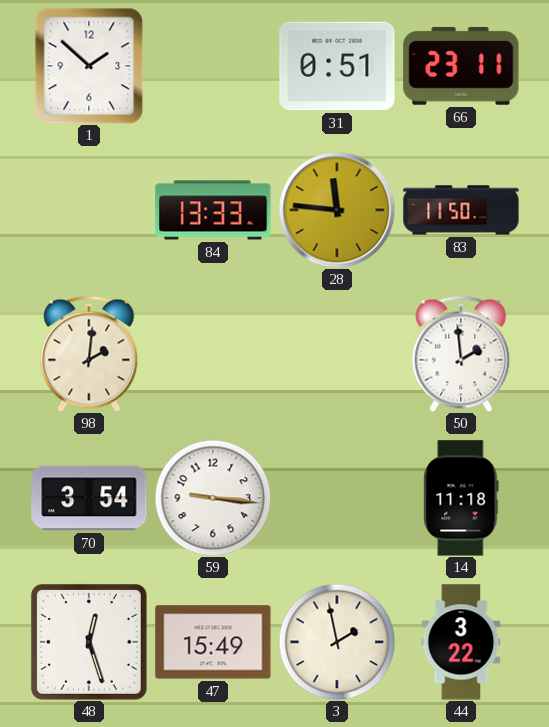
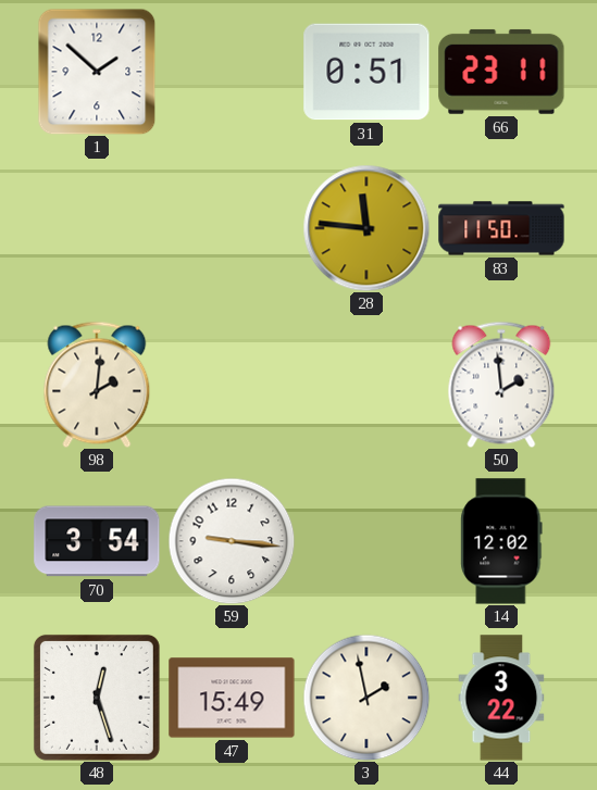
84: 13:33 -> none
14: 11:18 -> 12:02
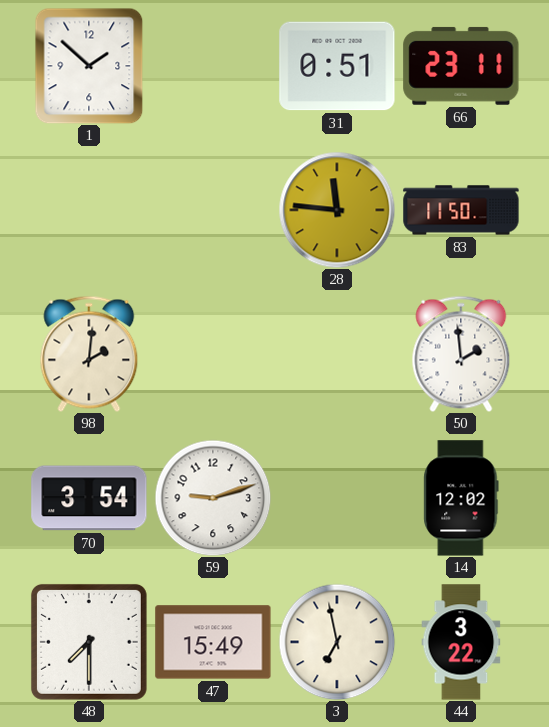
59: 9:16 -> 9:12
48: 12:27 -> 7:30
3: 1:58 -> 6:58
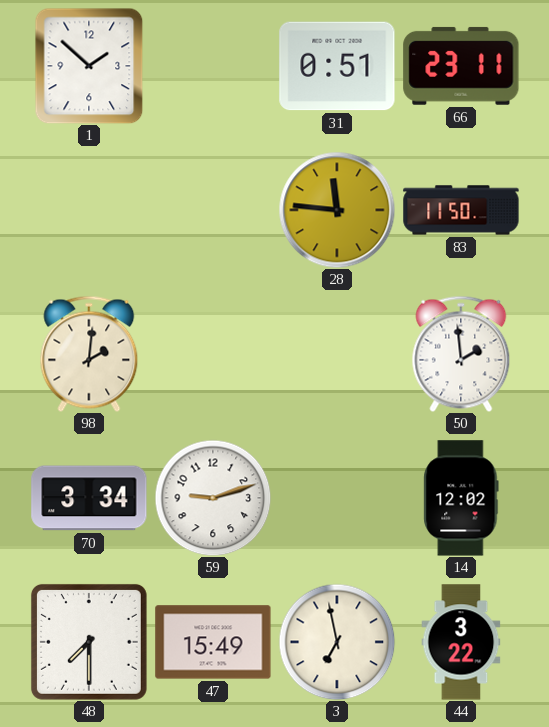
70: 3:54 -> 3:34
